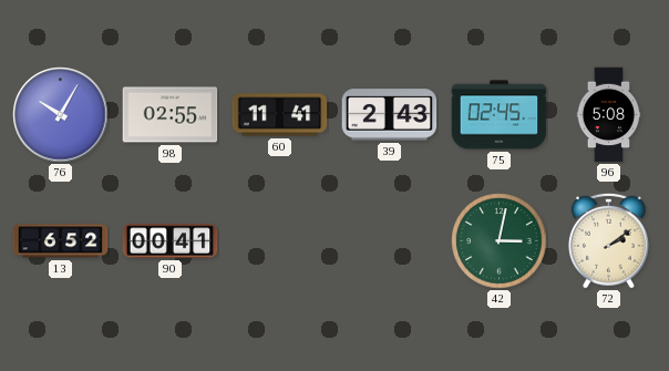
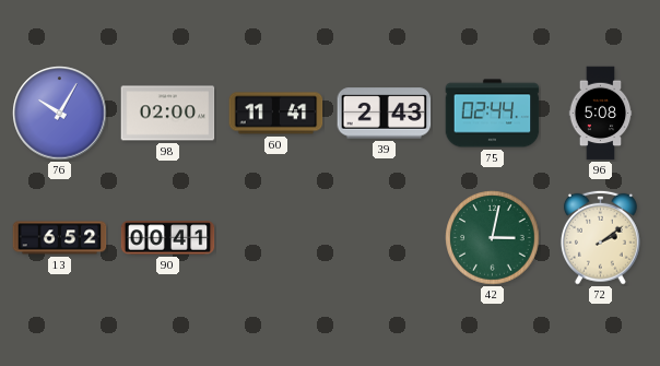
98: 02:55 -> 02:00
75: 02:45 -> 02:44
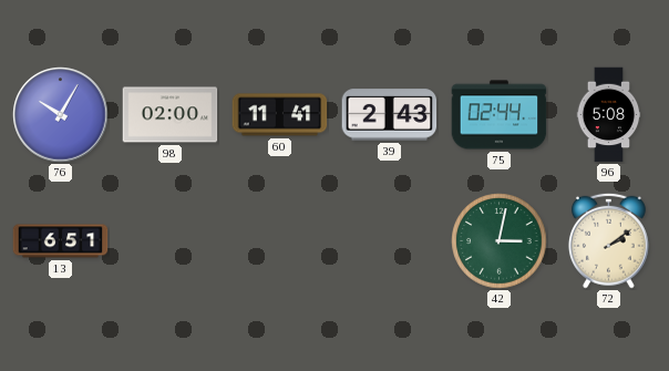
13: 6:52 -> 6:51
90: 00:41 -> none
